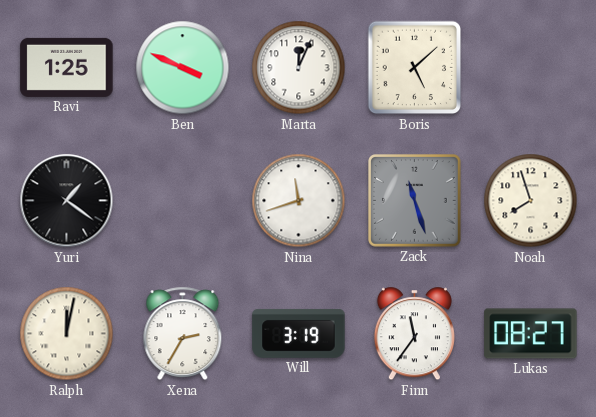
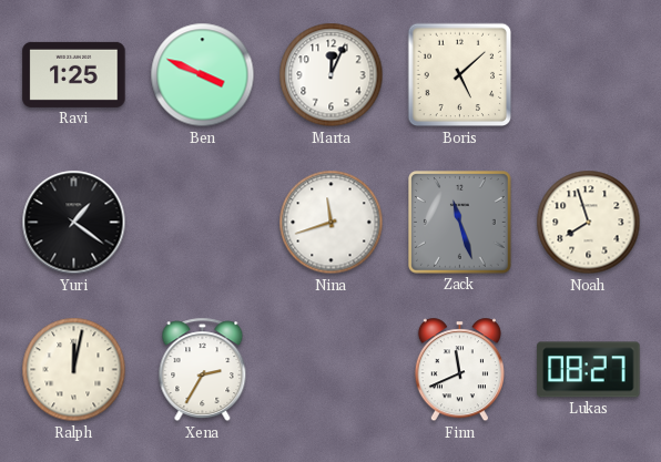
Will: 3:19 -> none
Finn: 11:36 -> 11:41
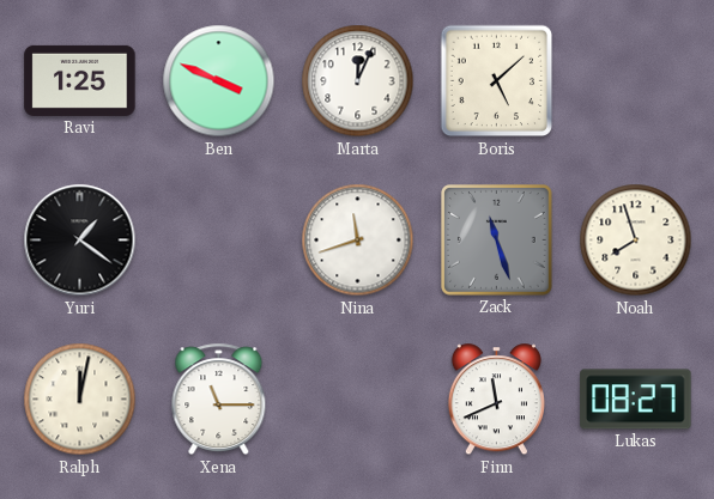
Xena: 2:35 -> 11:15
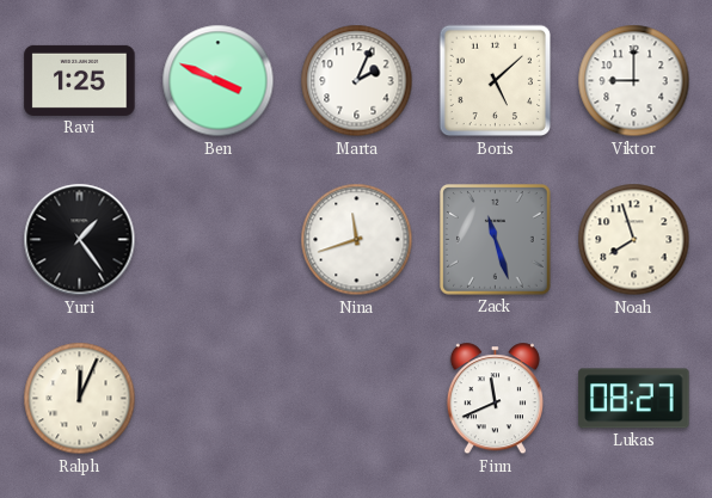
Marta: 12:04 -> 2:04
Viktor: none -> 9:00
Yuri: 1:21 -> 1:24
Ralph: 12:02 -> 12:04
Xena: 11:15 -> none
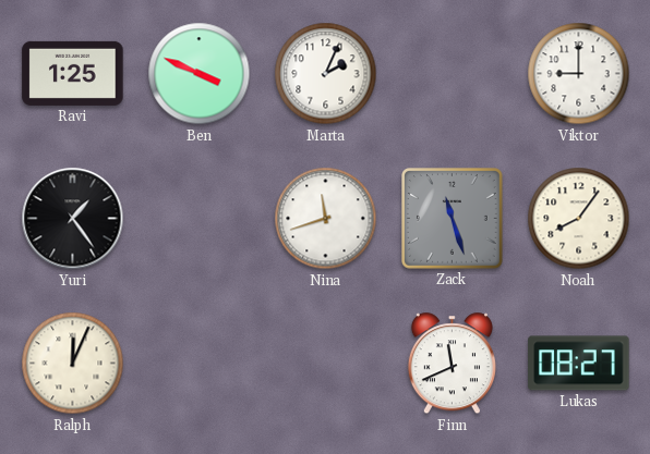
Boris: 5:08 -> none
Noah: 7:57 -> 8:06
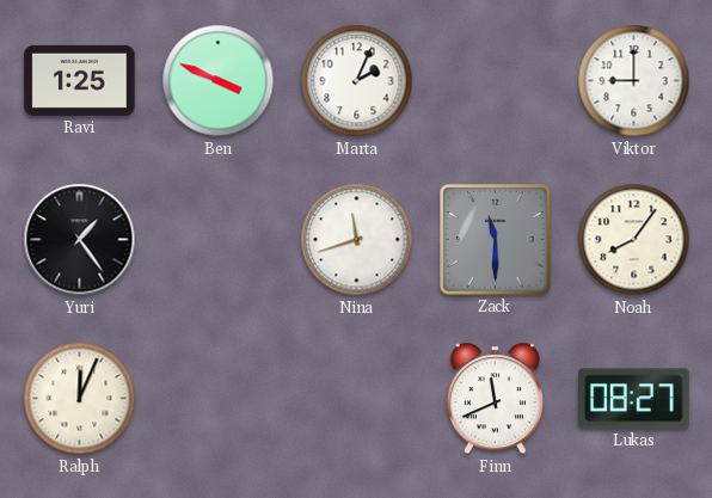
Zack: 11:27 -> 11:30
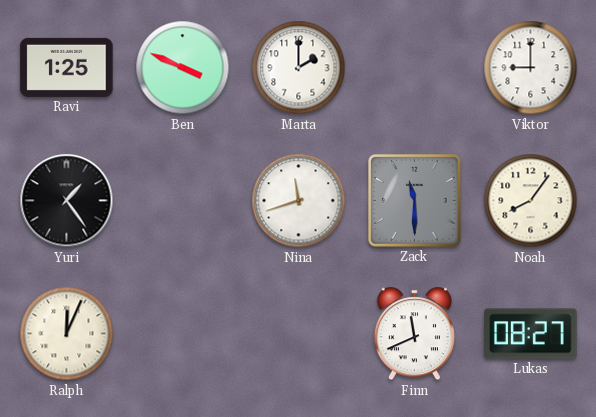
Marta: 2:04 -> 2:00
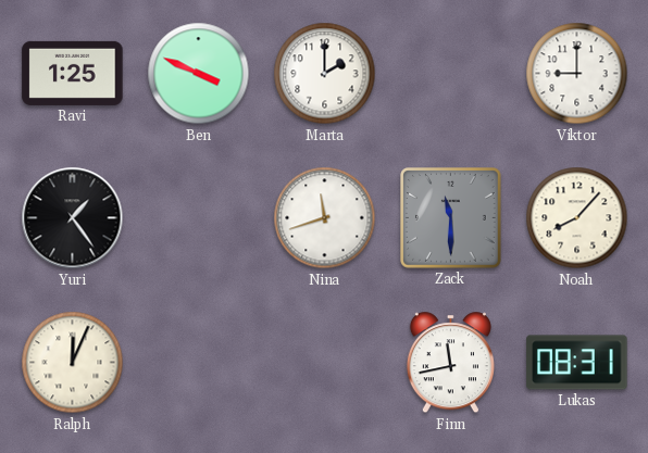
Noah: 8:06 -> 8:07
Finn: 11:41 -> 11:43
Lukas: 08:27 -> 08:31
